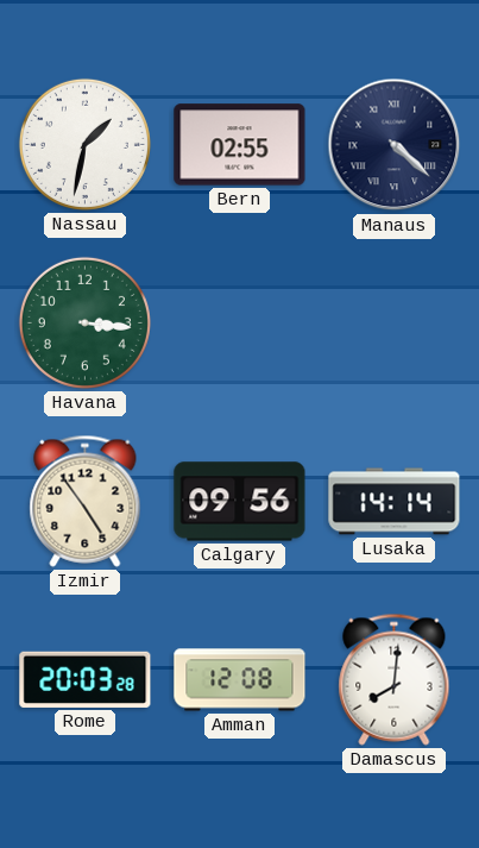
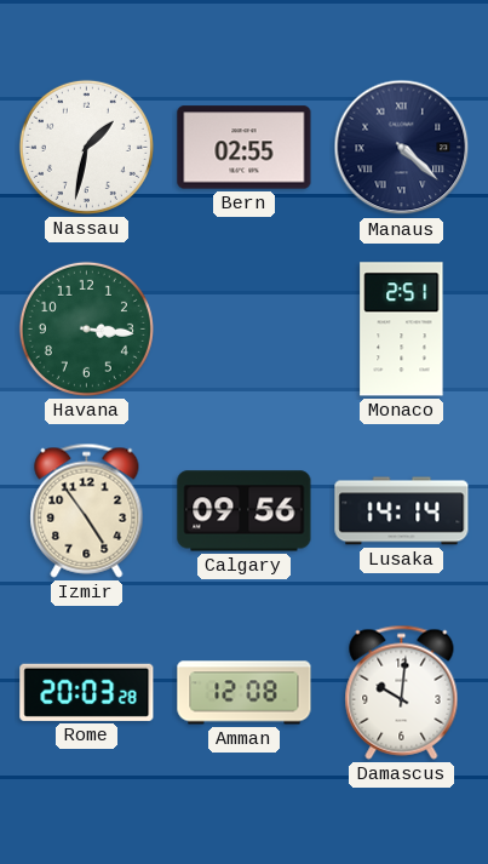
Monaco: none -> 2:51
Damascus: 8:01 -> 10:01
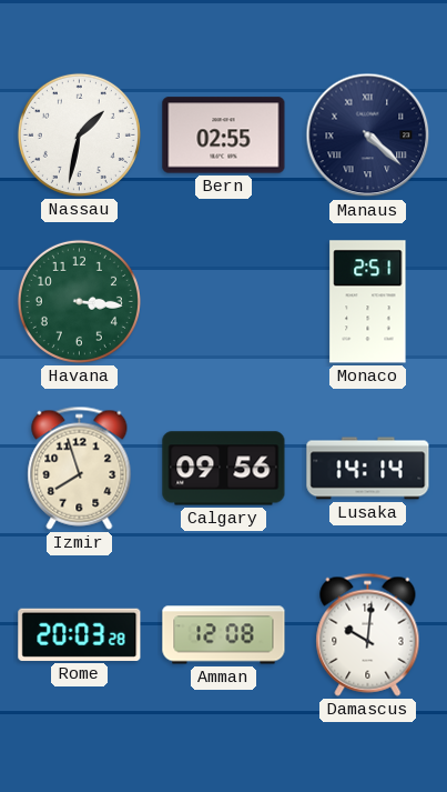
Izmir: 4:54 -> 7:57
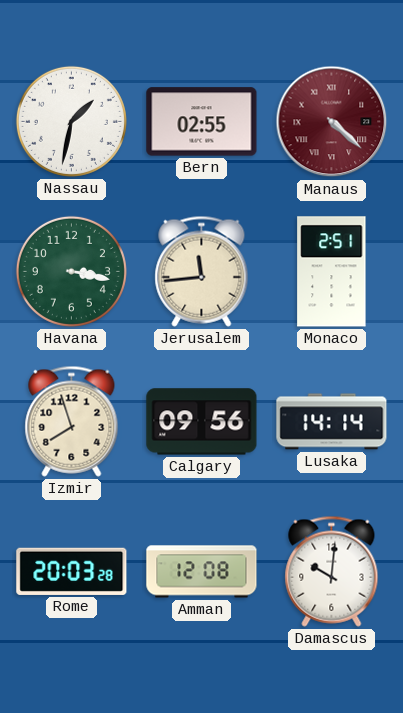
Manaus dial: navy -> burgundy
Havana: 3:16 -> 3:17
Jerusalem: none -> 11:44
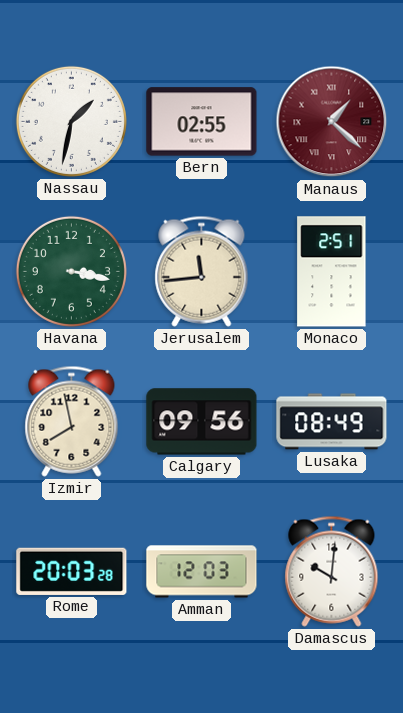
Manaus: 4:22 -> 1:22
Izmir: 7:57 -> 7:58
Lusaka: 14:14 -> 08:49
Amman: 12:08 -> 12:03
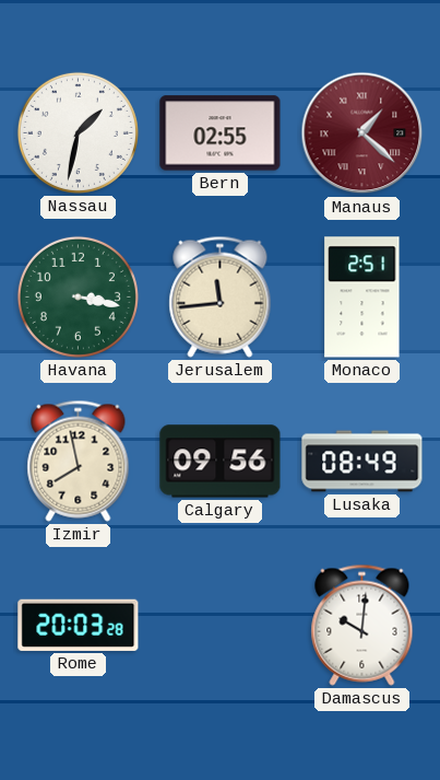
Amman: 12:03 -> none
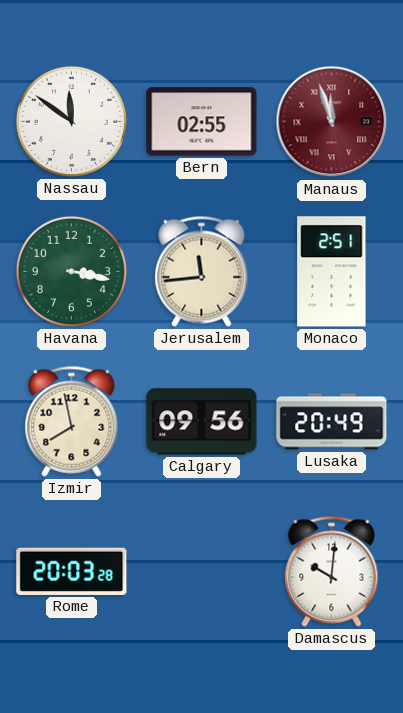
Nassau: 1:32 -> 11:51
Manaus: 1:22 -> 11:57
Lusaka: 08:49 -> 20:49
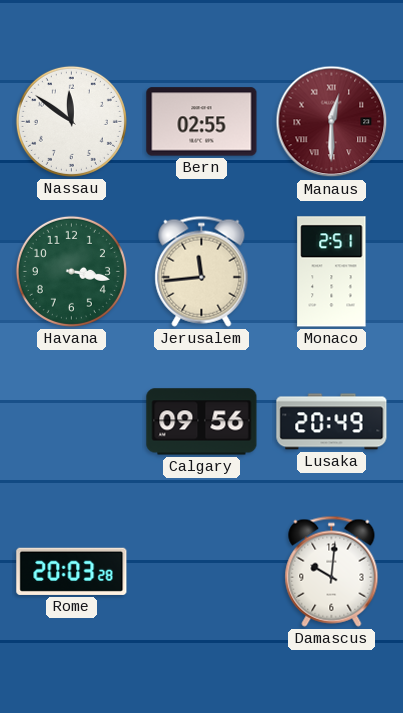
Manaus: 11:57 -> 12:30
Izmir: 7:58 -> none
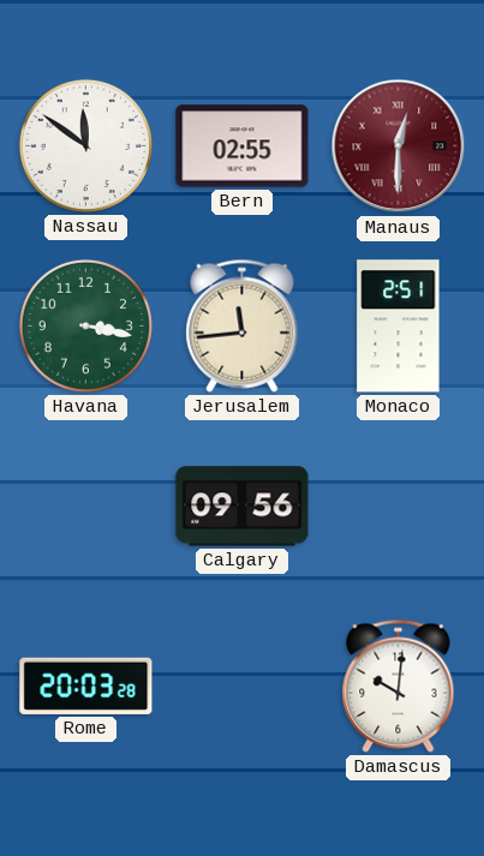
Lusaka: 20:49 -> none
